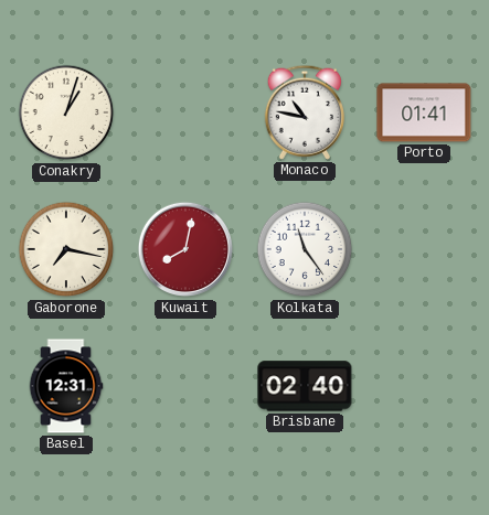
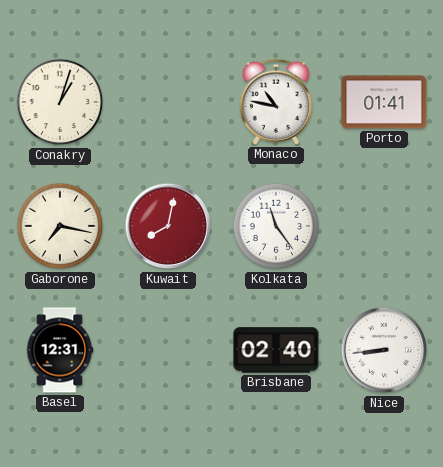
Nice: none -> 8:44
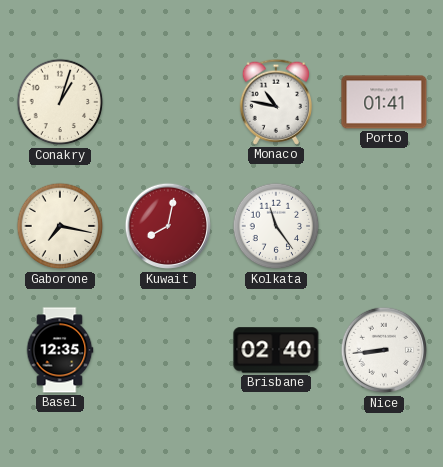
Basel: 12:31 -> 12:35
